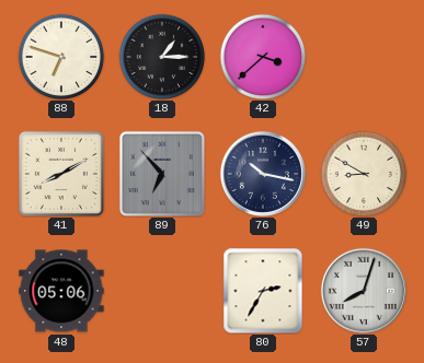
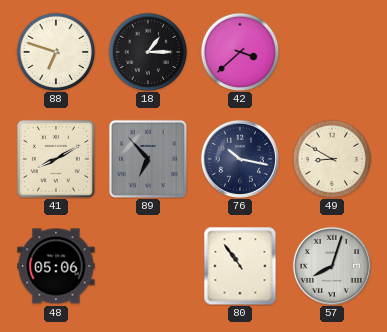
80: 2:35 -> 10:54
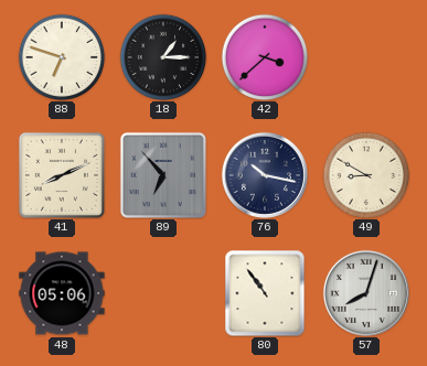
41: 8:10 -> 8:11
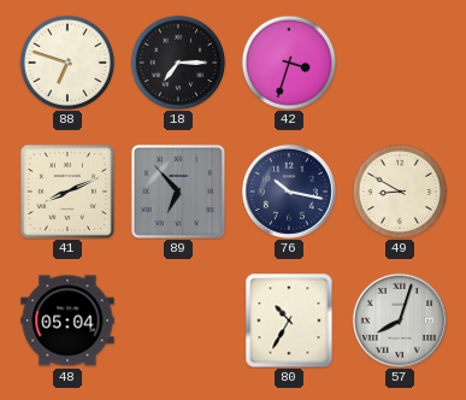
18: 1:15 -> 7:15
42: 3:38 -> 3:33
48: 05:06 -> 05:04
80: 10:54 -> 10:35
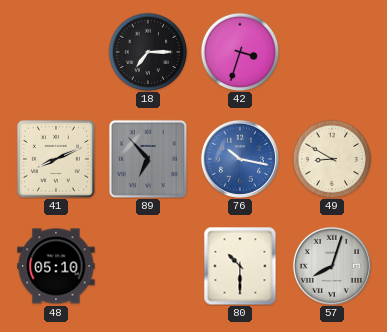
88: 6:48 -> none
76 dial: navy -> blue
48: 05:04 -> 05:10
80: 10:35 -> 10:30
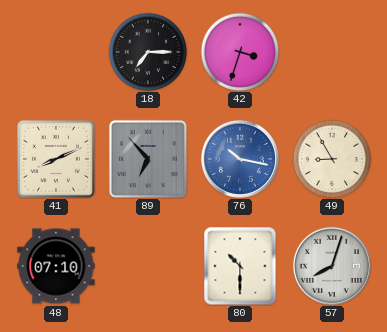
49: 8:50 -> 8:55
48: 05:10 -> 07:10
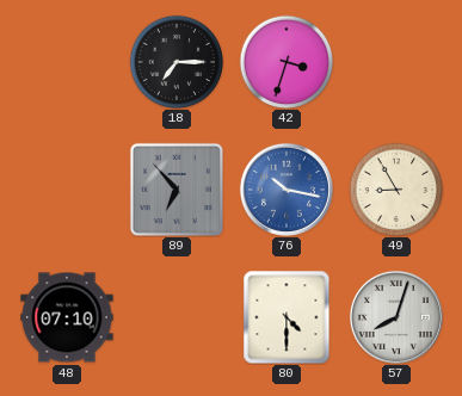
41: 8:11 -> none
80: 10:30 -> 4:30
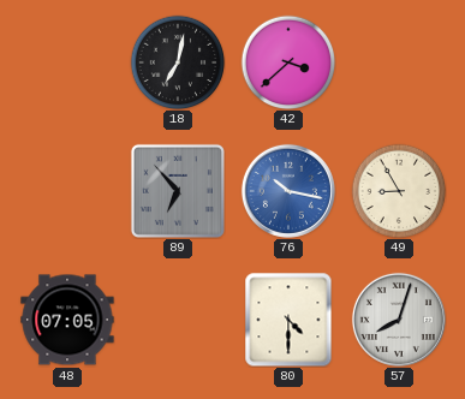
18: 7:15 -> 7:02
42: 3:33 -> 3:38
48: 07:10 -> 07:05
